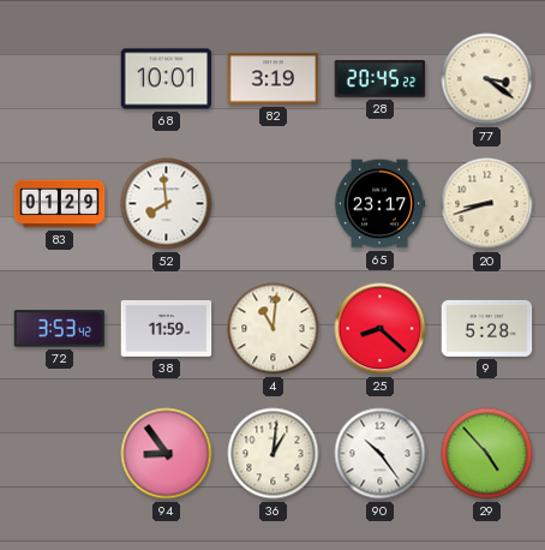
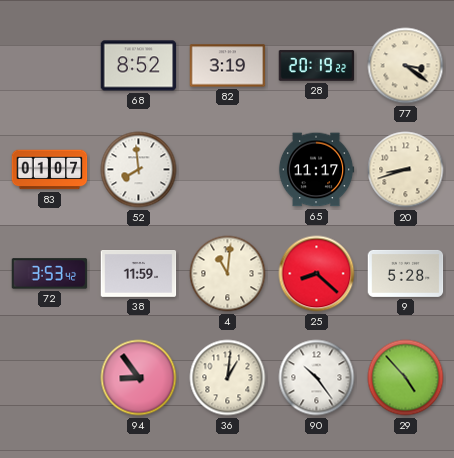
68: 10:01 -> 8:52
28: 20:45 -> 20:19
83: 01:29 -> 01:07
65: 23:17 -> 11:17
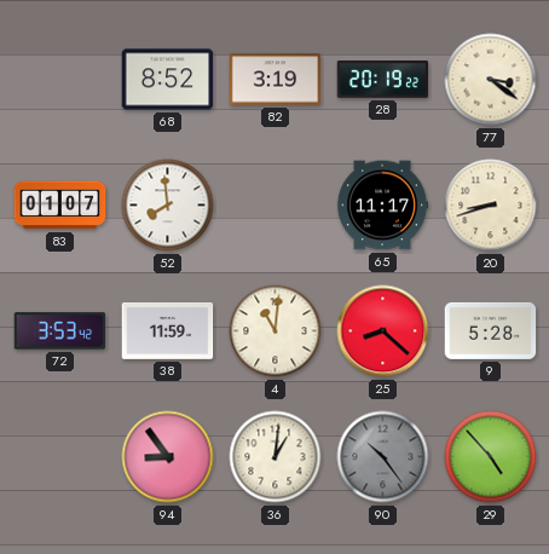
90 dial: white -> grey
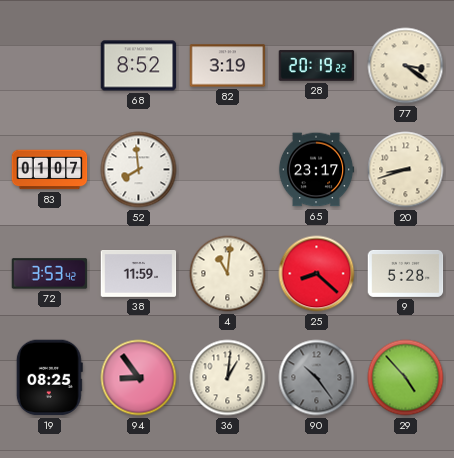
65: 11:17 -> 23:17
19: none -> 08:25
